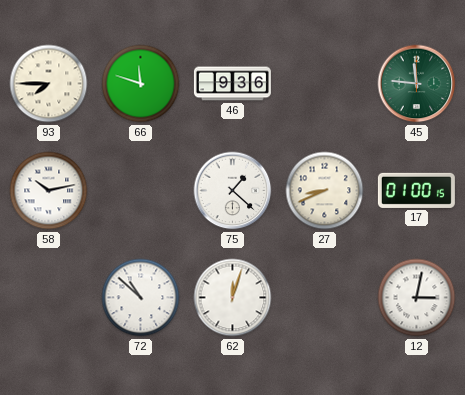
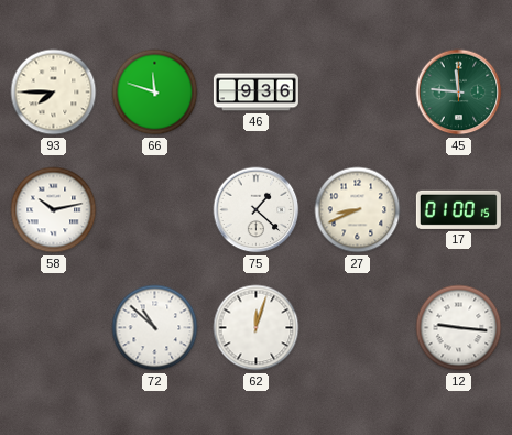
12: 3:02 -> 9:16
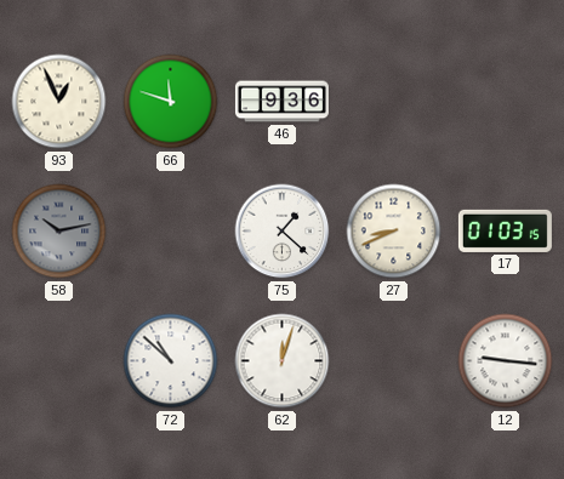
93: 7:45 -> 12:56
45: 11:46 -> none
58 dial: white -> grey
17: 01:00 -> 01:03
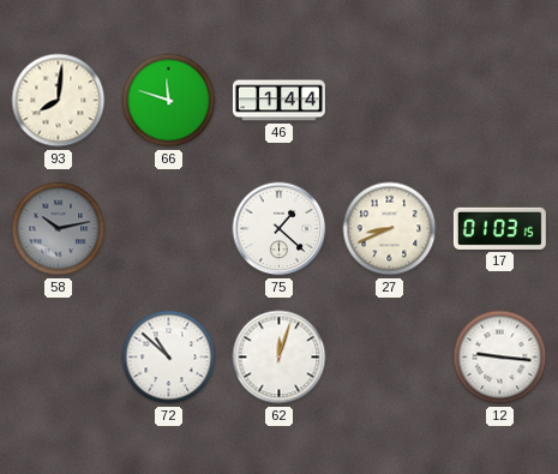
93: 12:56 -> 8:01
46: 9:36 -> 1:44
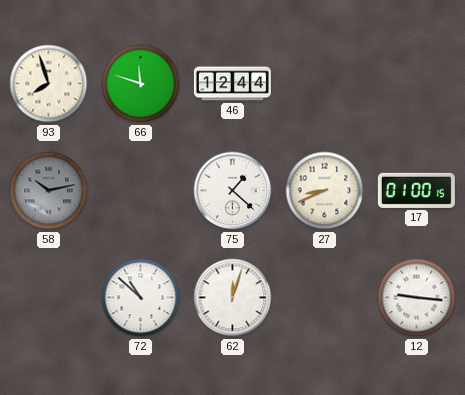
93: 8:01 -> 7:57
46: 1:44 -> 12:44
17: 01:03 -> 01:00
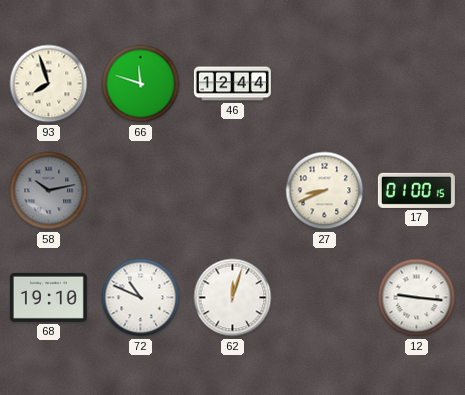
75: 1:22 -> none
68: none -> 19:10
72: 10:52 -> 10:49
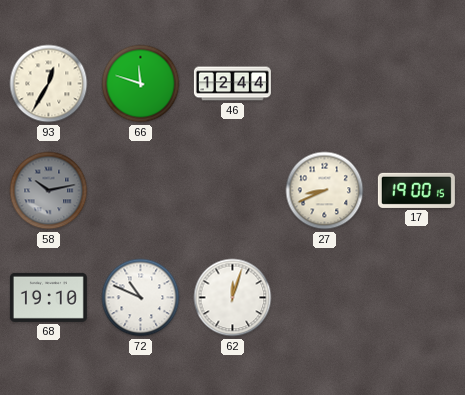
93: 7:57 -> 12:35
17: 01:00 -> 19:00
12: 9:16 -> none
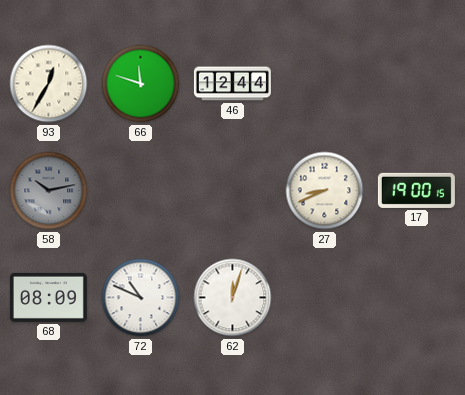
68: 19:10 -> 08:09
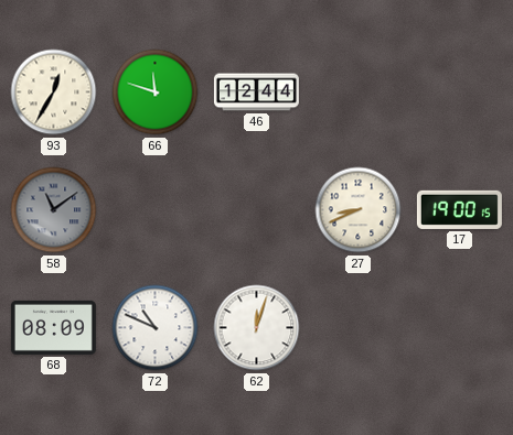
58: 10:13 -> 11:09
